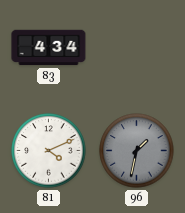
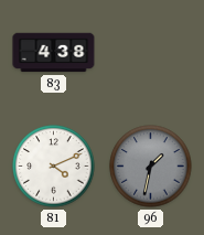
83: 4:34 -> 4:38
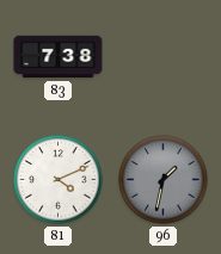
83: 4:38 -> 7:38
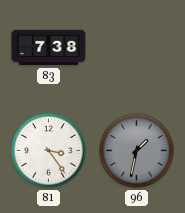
81: 4:11 -> 3:24
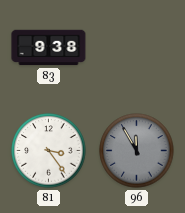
83: 7:38 -> 9:38
96: 1:32 -> 11:55
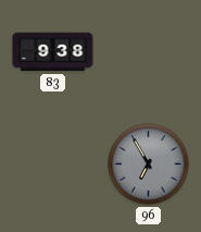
81: 3:24 -> none
96: 11:55 -> 6:55
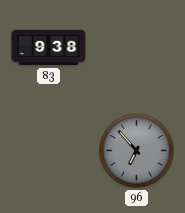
96: 6:55 -> 6:53
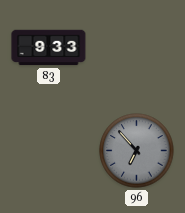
83: 9:38 -> 9:33
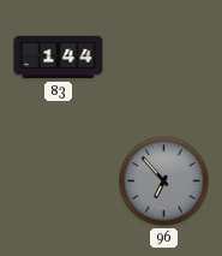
83: 9:33 -> 1:44
